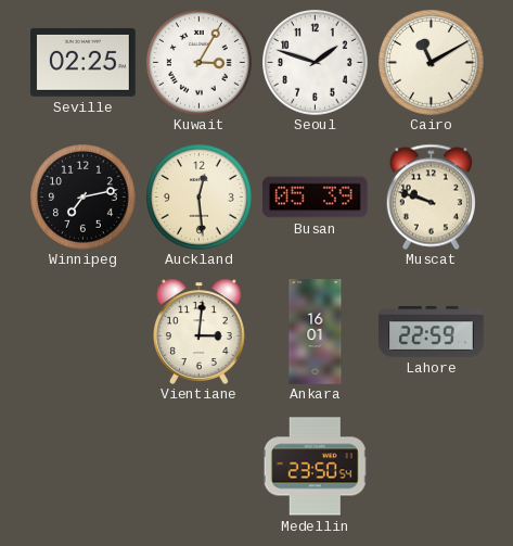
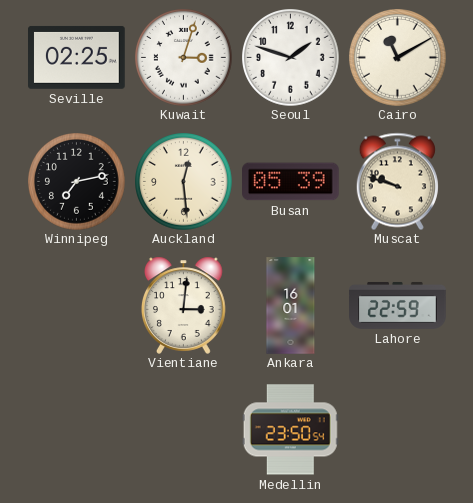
Kuwait: 3:05 -> 3:03
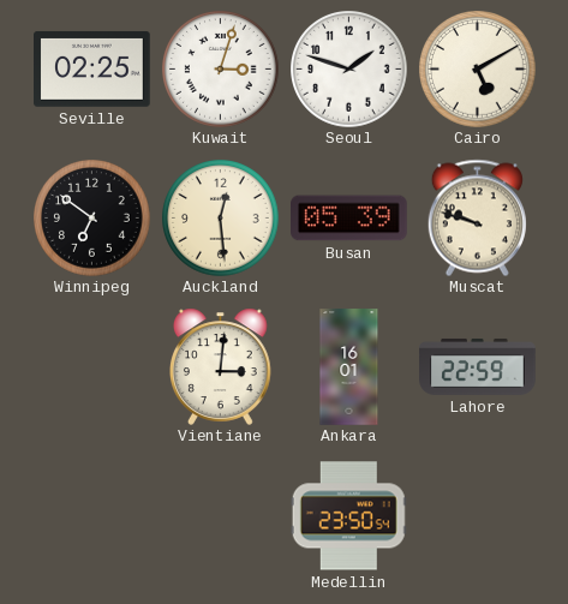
Cairo: 11:10 -> 5:10
Winnipeg: 7:13 -> 6:51
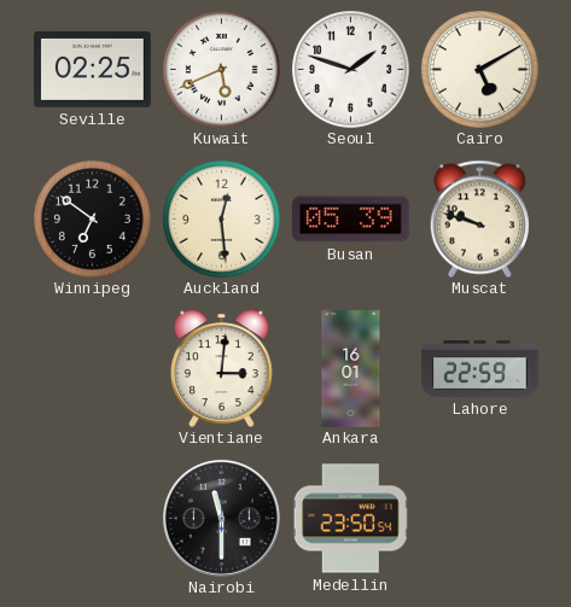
Kuwait: 3:03 -> 5:41
Nairobi: none -> 11:30
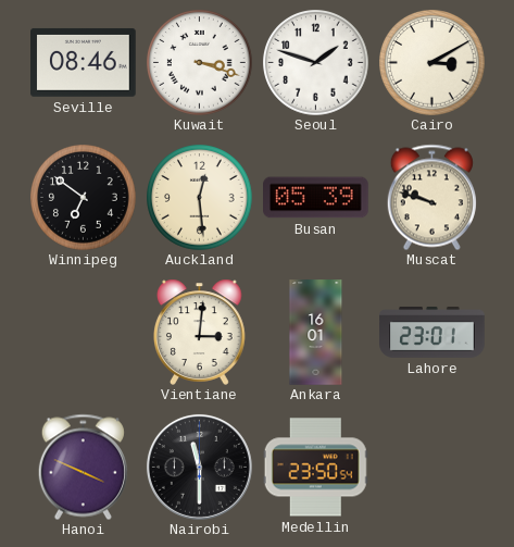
Seville: 02:25 -> 08:46
Kuwait: 5:41 -> 3:18
Cairo: 5:10 -> 3:10
Lahore: 22:59 -> 23:01
Hanoi: none -> 3:49
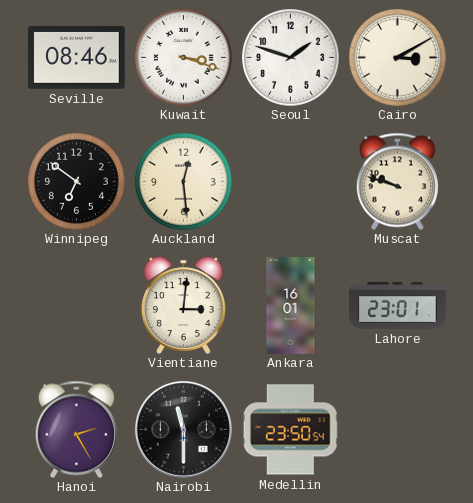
Busan: 05:39 -> none
Hanoi: 3:49 -> 2:25
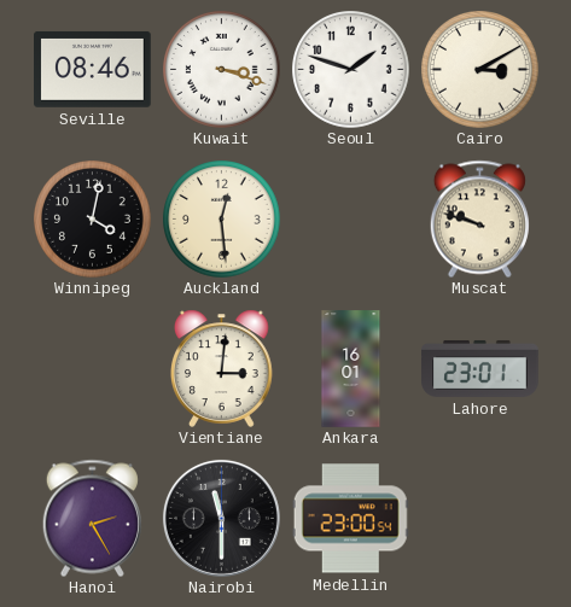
Winnipeg: 6:51 -> 4:02
Medellin: 23:50 -> 23:00
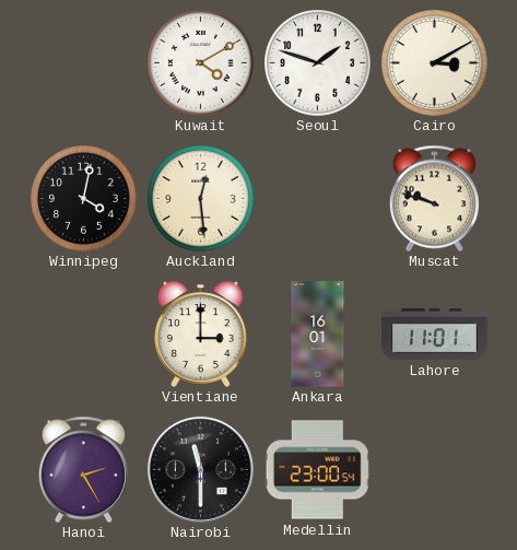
Seville: 08:46 -> none
Kuwait: 3:18 -> 4:10
Vientiane: 3:01 -> 3:00
Lahore: 23:01 -> 11:01
